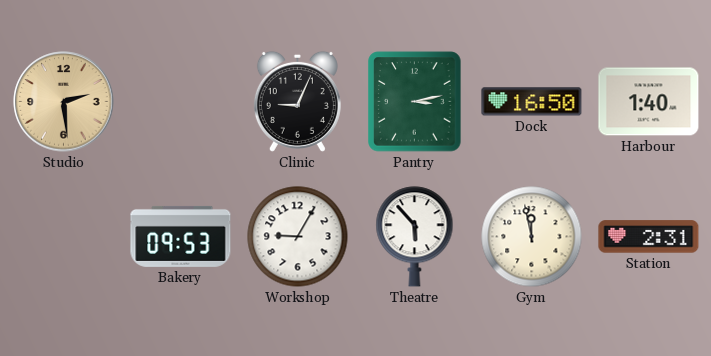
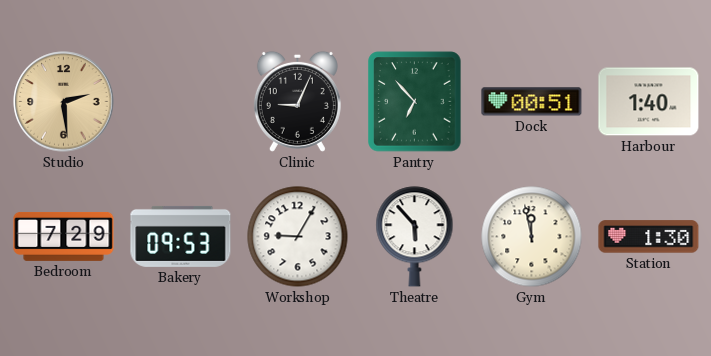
Pantry: 3:13 -> 6:53
Dock: 16:50 -> 00:51
Bedroom: none -> 7:29
Station: 2:31 -> 1:30
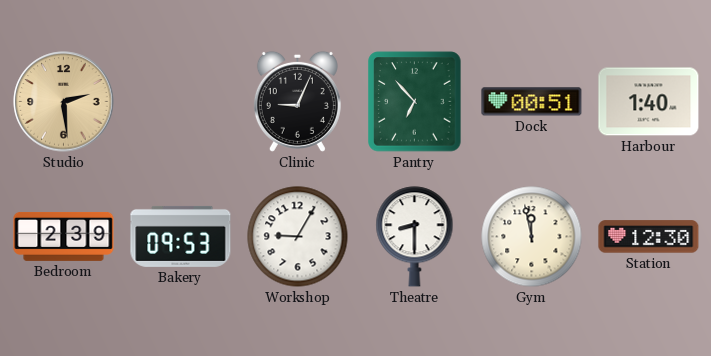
Bedroom: 7:29 -> 2:39
Theatre: 5:53 -> 8:30
Station: 1:30 -> 12:30
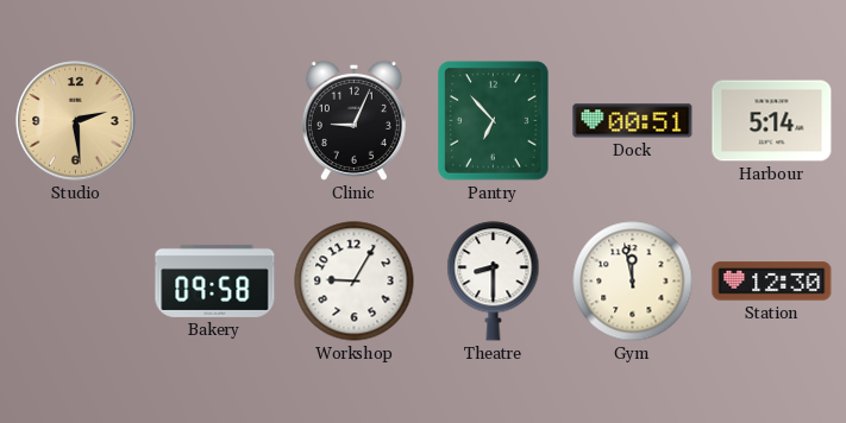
Harbour: 1:40 -> 5:14
Bedroom: 2:39 -> none
Bakery: 09:53 -> 09:58
